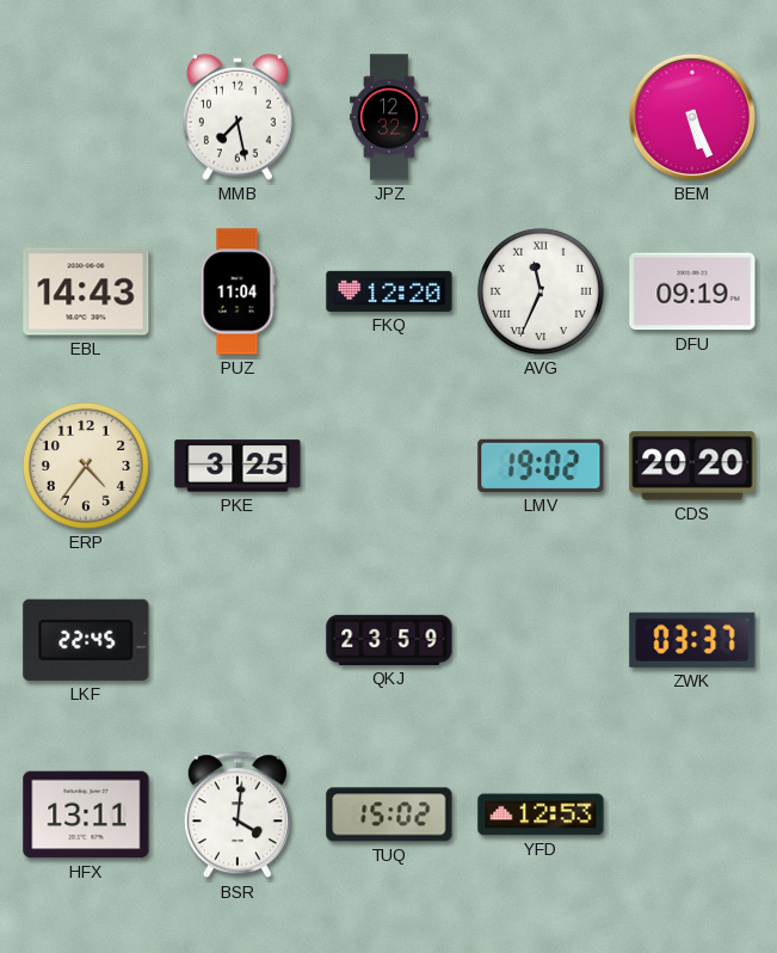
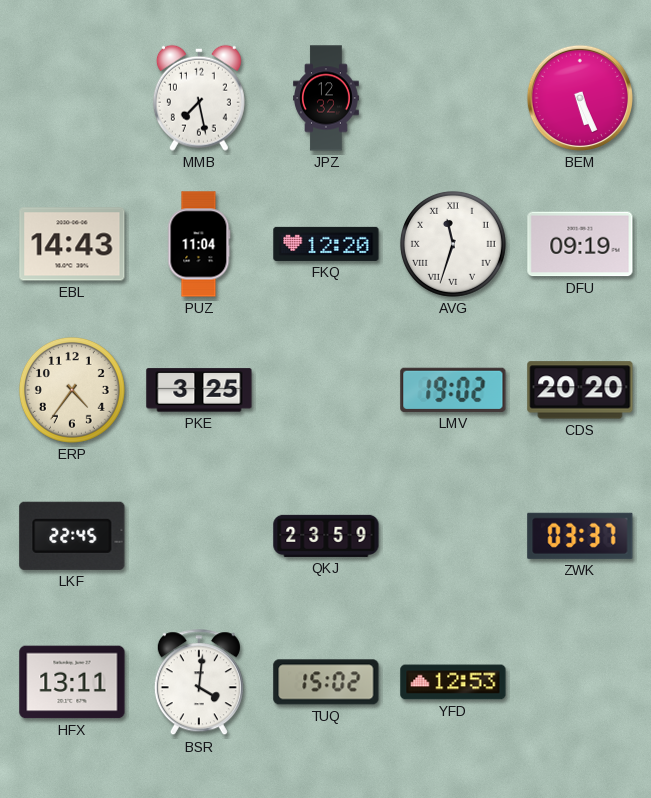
AVG: 11:34 -> 11:33
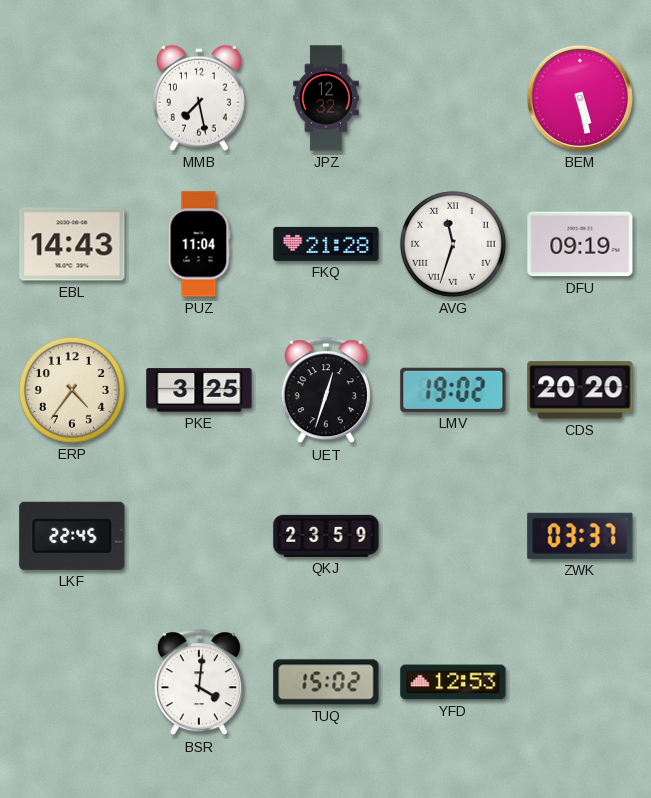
BEM: 5:26 -> 5:28
FKQ: 12:20 -> 21:28
UET: none -> 12:33
HFX: 13:11 -> none
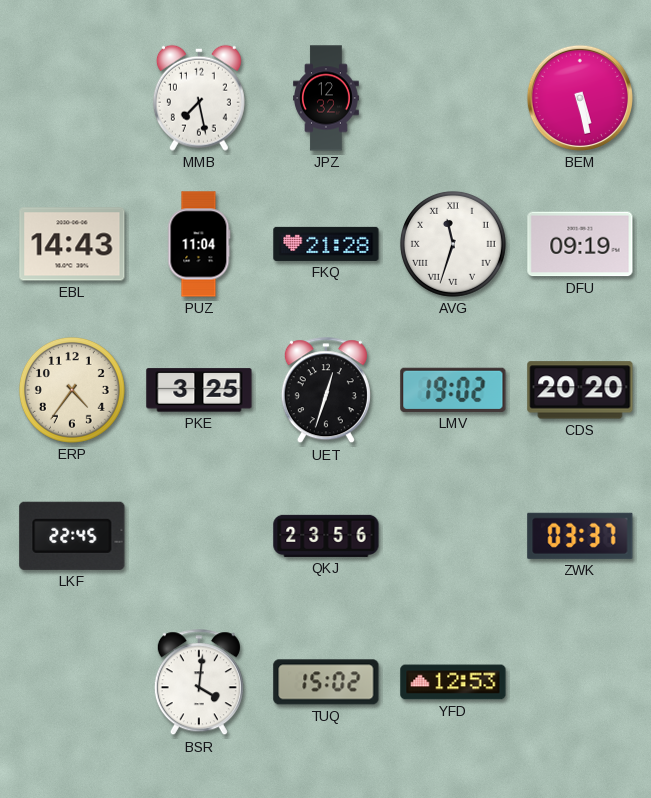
QKJ: 23:59 -> 23:56
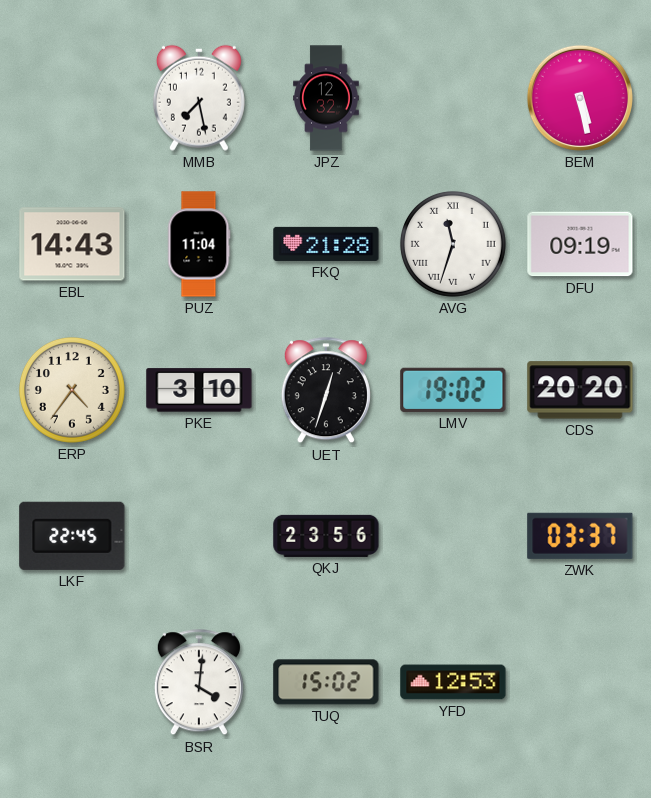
PKE: 3:25 -> 3:10
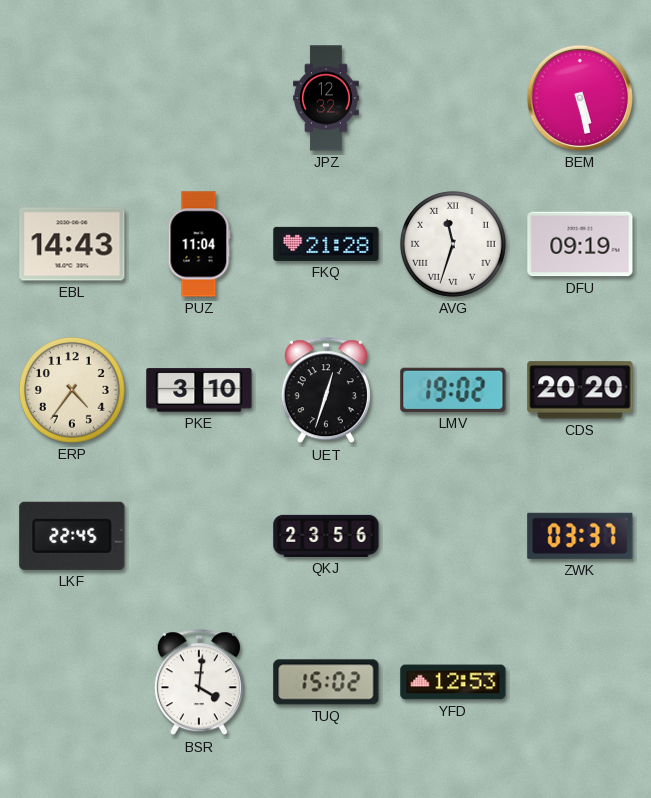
MMB: 7:28 -> none
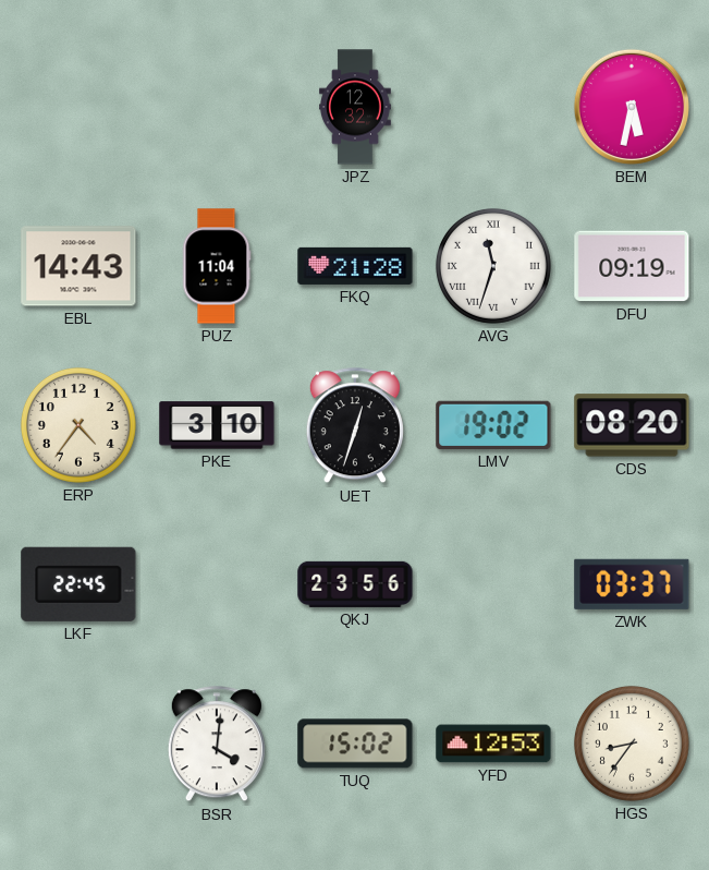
BEM: 5:28 -> 5:32
CDS: 20:20 -> 08:20
HGS: none -> 8:36
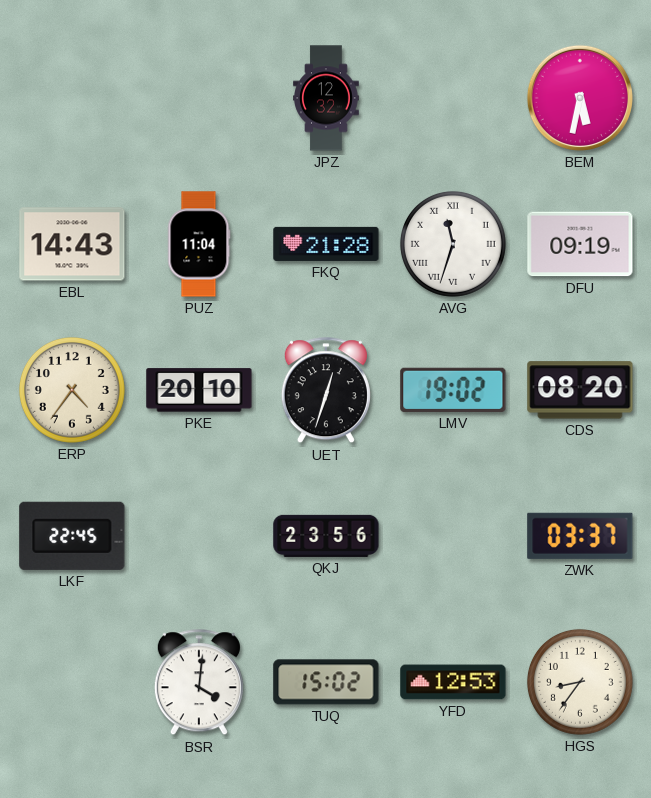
PKE: 3:10 -> 20:10
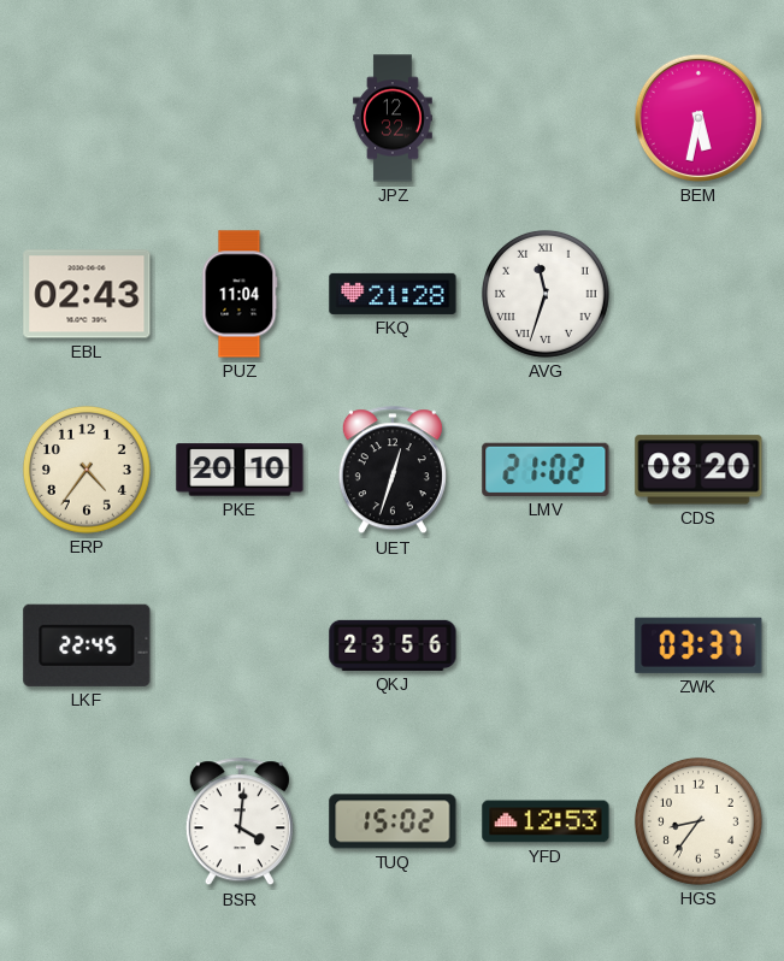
EBL: 14:43 -> 02:43
DFU: 09:19 -> none
LMV: 19:02 -> 21:02
